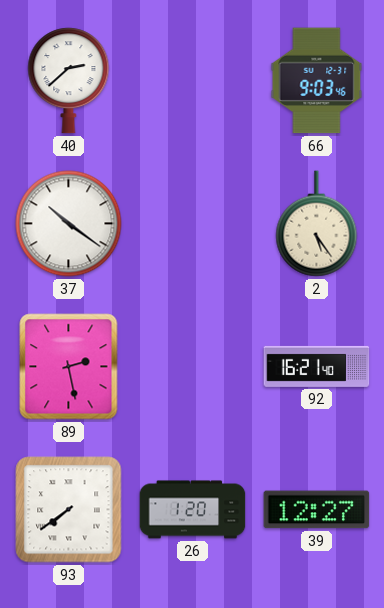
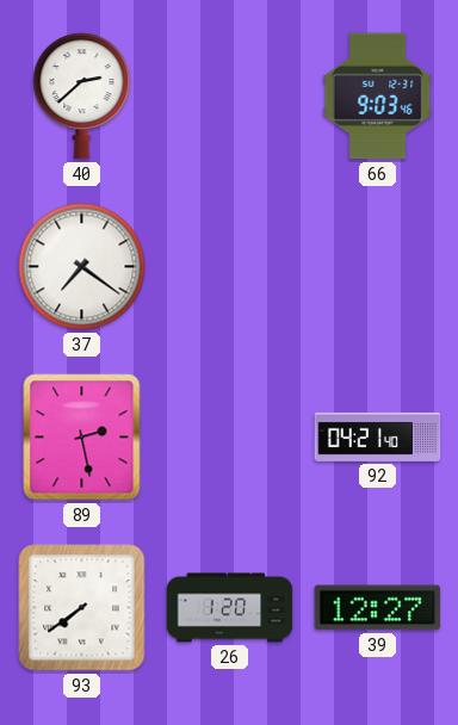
37: 10:21 -> 7:21
2: 5:24 -> none
92: 16:21 -> 04:21
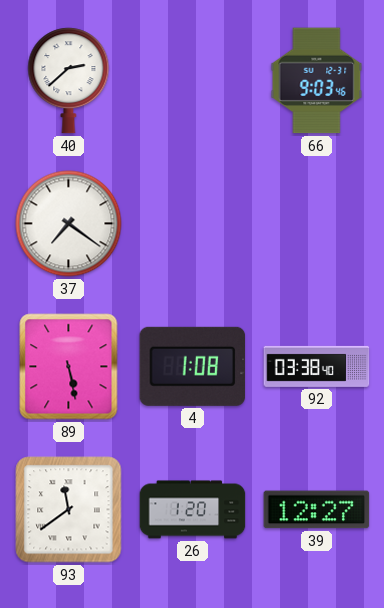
89: 2:28 -> 5:28
4: none -> 1:08
92: 04:21 -> 03:38
93: 7:39 -> 11:39
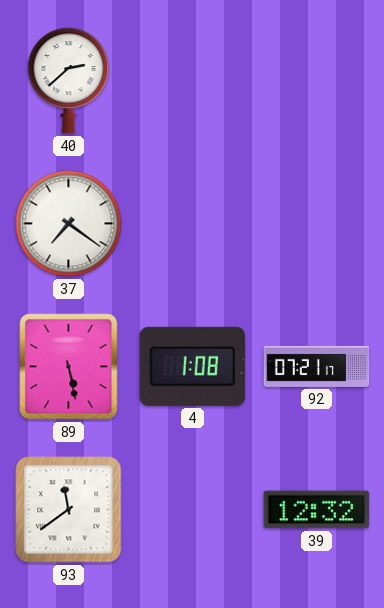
66: 9:03 -> none
92: 03:38 -> 07:21
26: 1:20 -> none
39: 12:27 -> 12:32
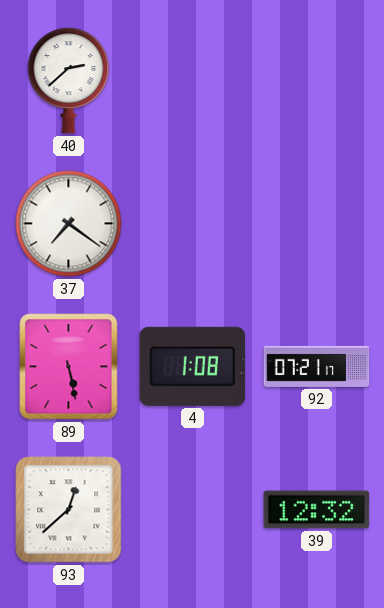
93: 11:39 -> 12:38
